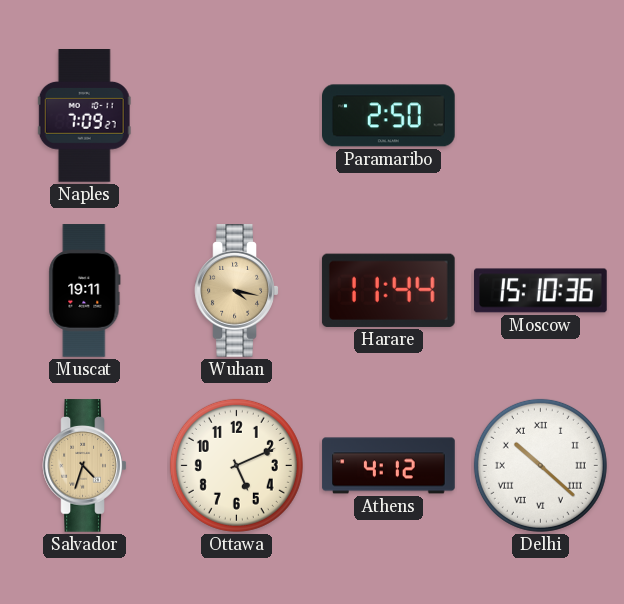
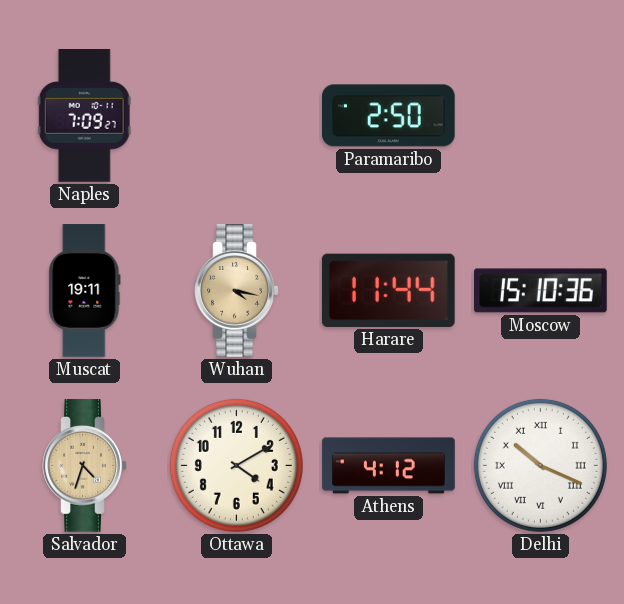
Ottawa: 5:11 -> 4:10
Delhi: 10:22 -> 10:19
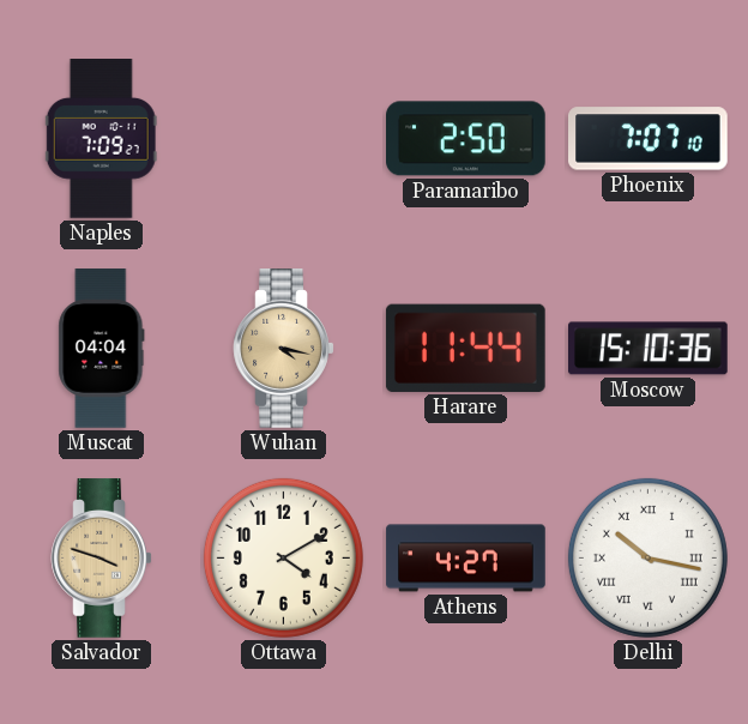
Phoenix: none -> 7:07
Muscat: 19:11 -> 04:04
Salvador: 4:33 -> 3:48
Athens: 4:12 -> 4:27
Delhi: 10:19 -> 10:17
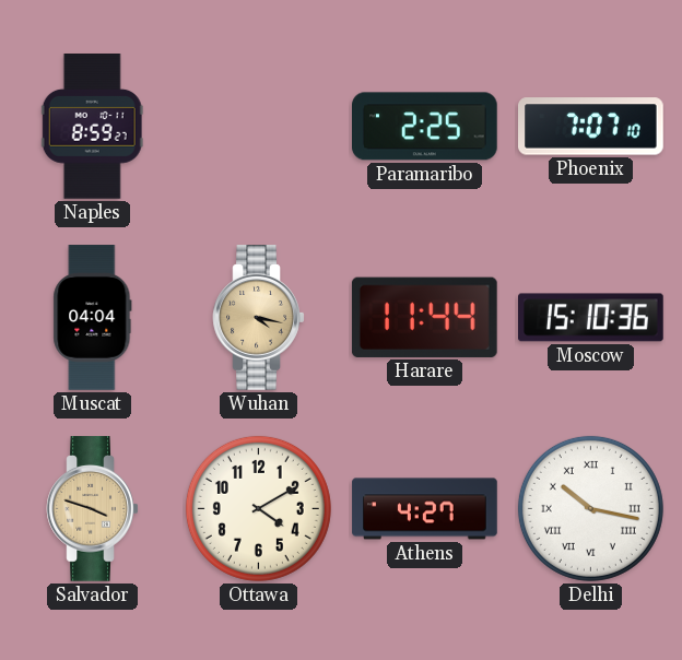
Naples: 7:09 -> 8:59
Paramaribo: 2:50 -> 2:25
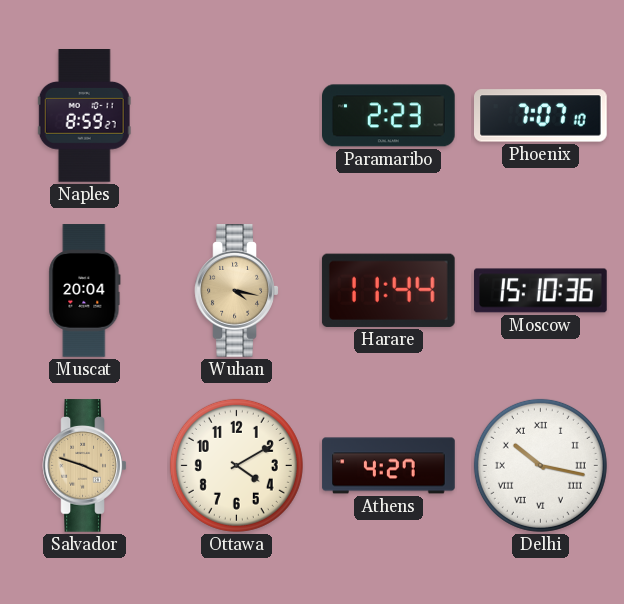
Paramaribo: 2:25 -> 2:23
Muscat: 04:04 -> 20:04
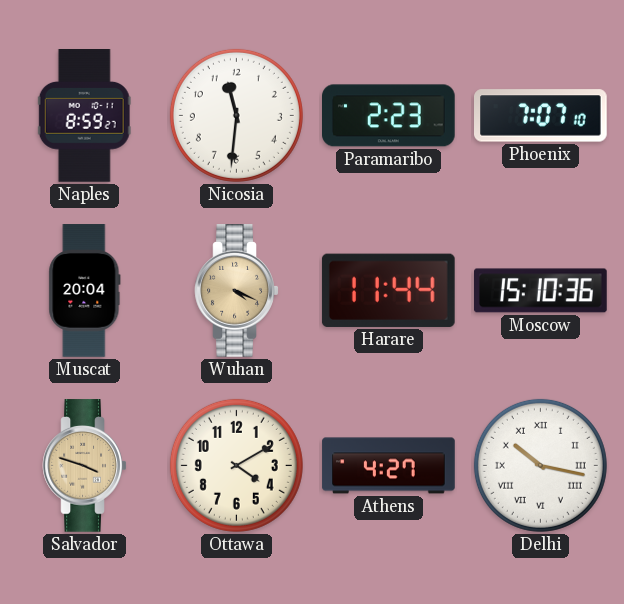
Nicosia: none -> 11:31
Wuhan: 4:17 -> 4:19
